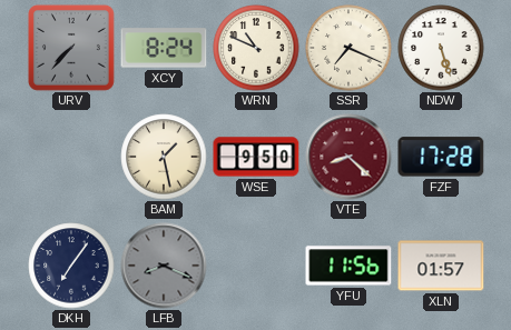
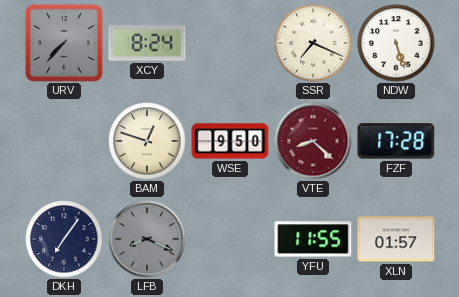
WRN: 10:49 -> none
BAM: 1:28 -> 12:48
YFU: 11:56 -> 11:55
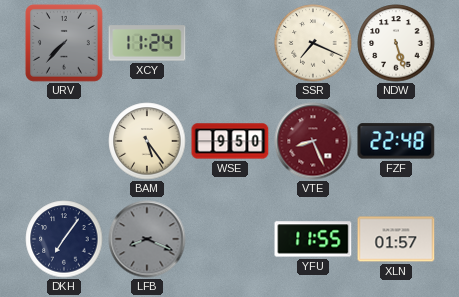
XCY: 8:24 -> 11:24
BAM: 12:48 -> 5:24
VTE: 8:22 -> 8:26
FZF: 17:28 -> 22:48
